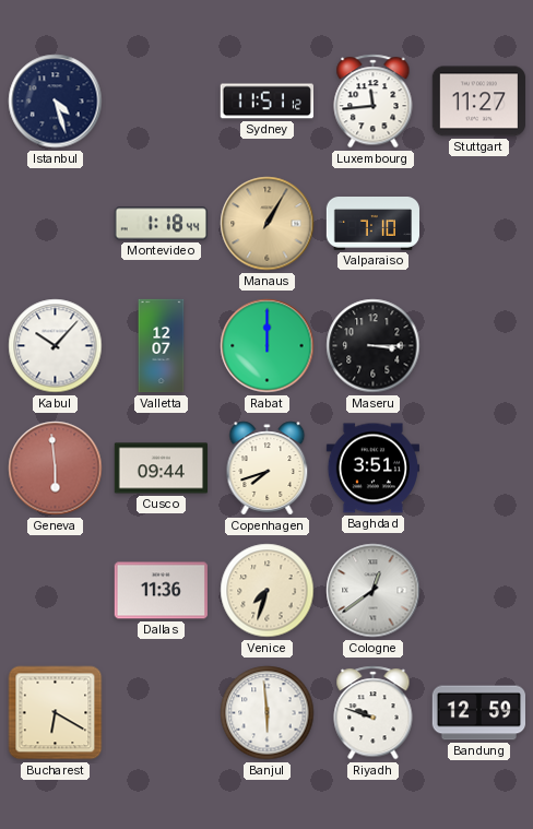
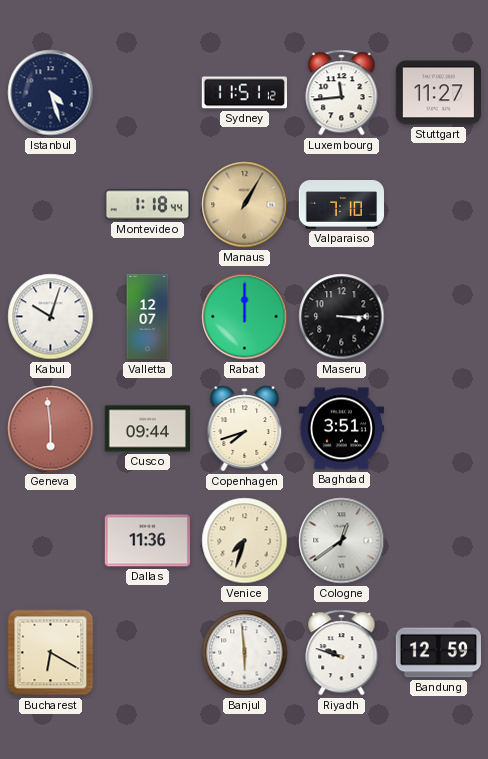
Kabul: 10:07 -> 10:03
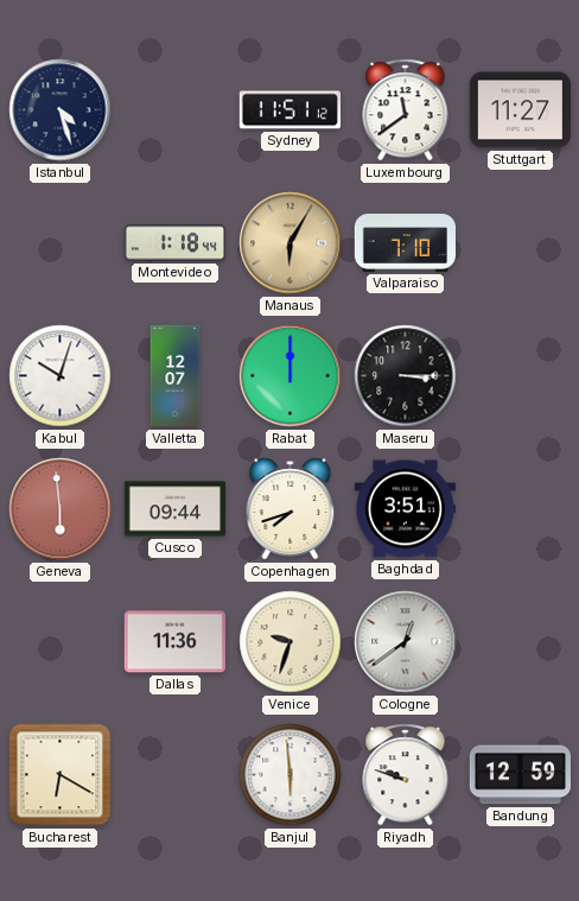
Luxembourg: 11:44 -> 11:39
Manaus: 1:05 -> 6:05
Venice: 7:33 -> 9:33
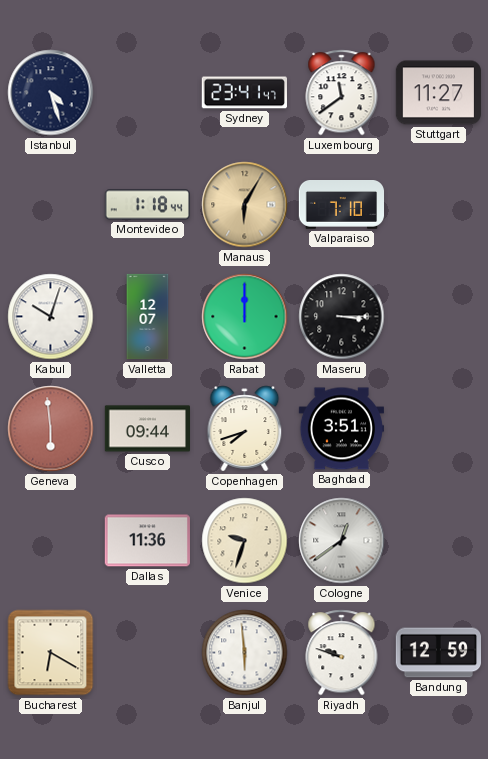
Sydney: 11:51 -> 23:41
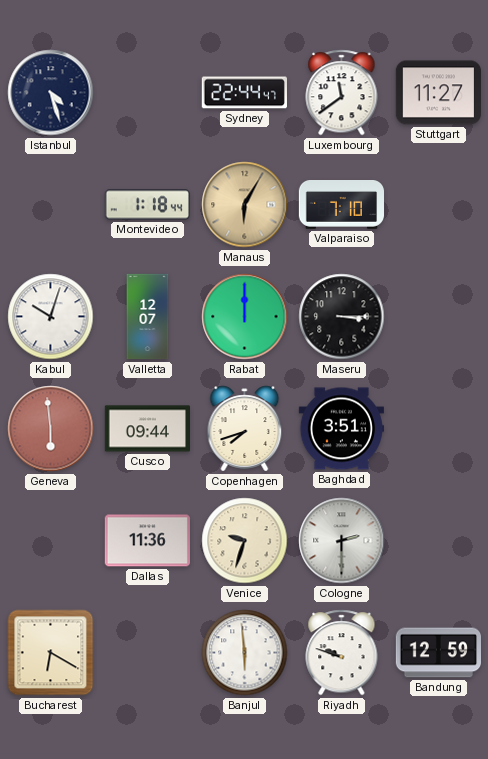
Sydney: 23:41 -> 22:44
Cologne: 12:39 -> 2:30
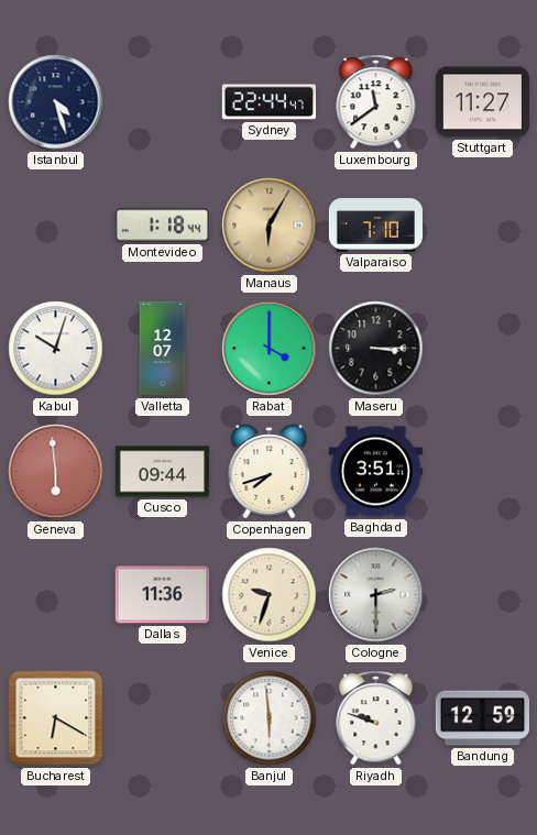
Rabat: 12:00 -> 4:00
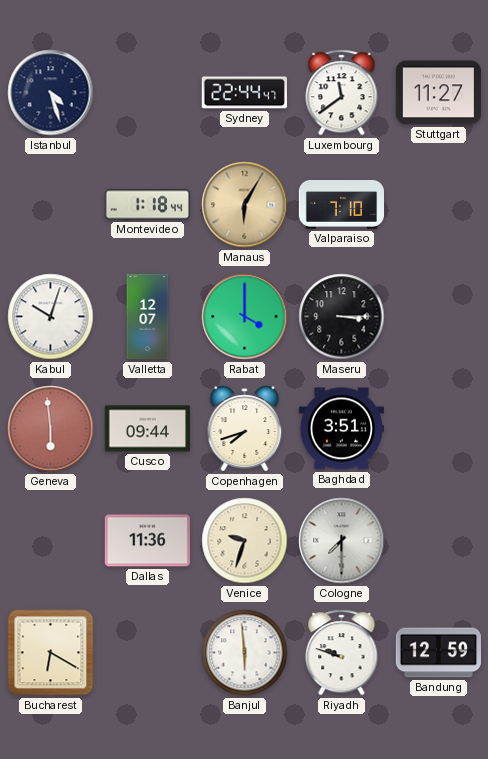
Cologne: 2:30 -> 7:30
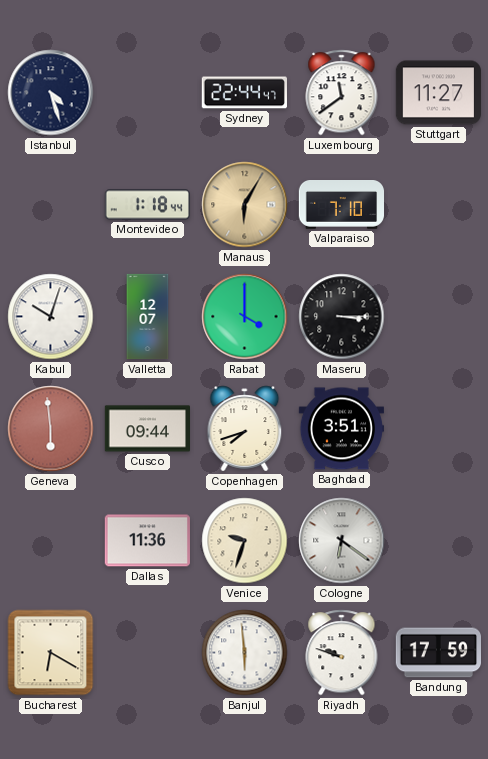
Cologne: 7:30 -> 6:21
Bandung: 12:59 -> 17:59
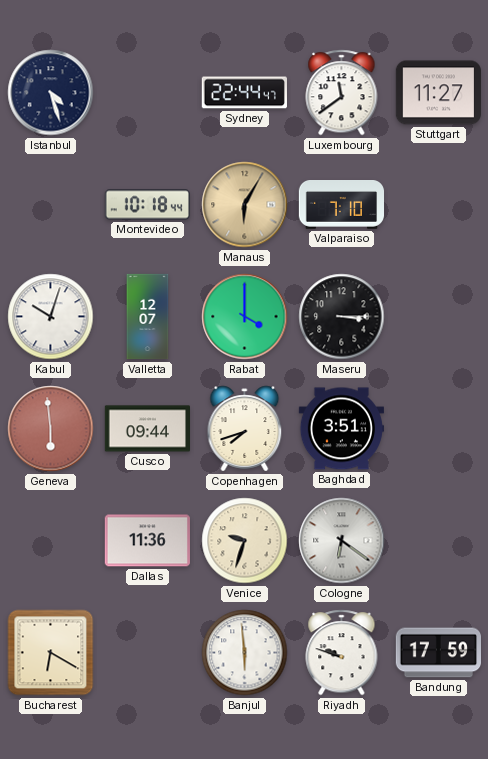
Montevideo: 1:18 -> 10:18
